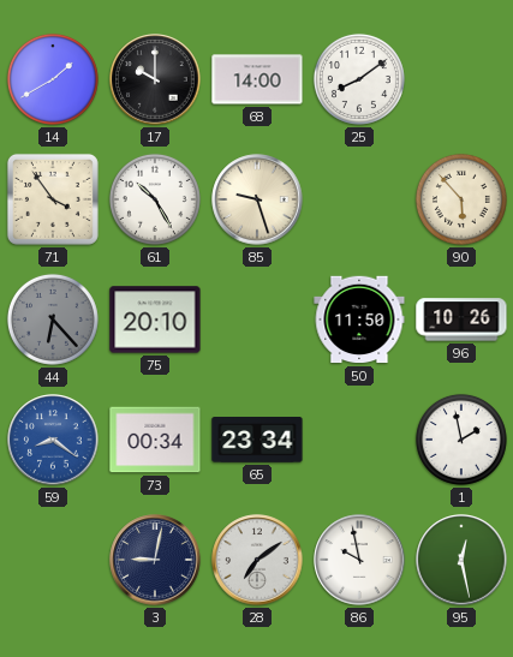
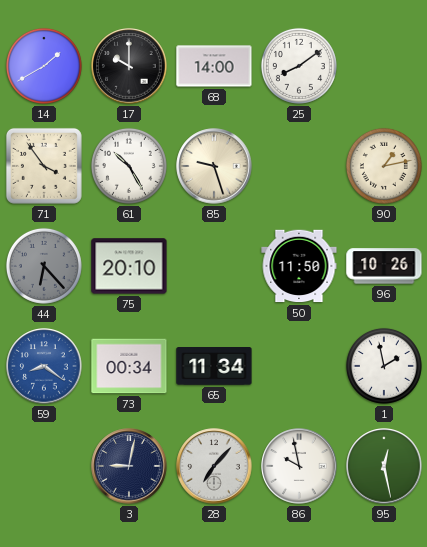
90: 5:53 -> 1:13
65: 23:34 -> 11:34
28: 7:09 -> 7:07
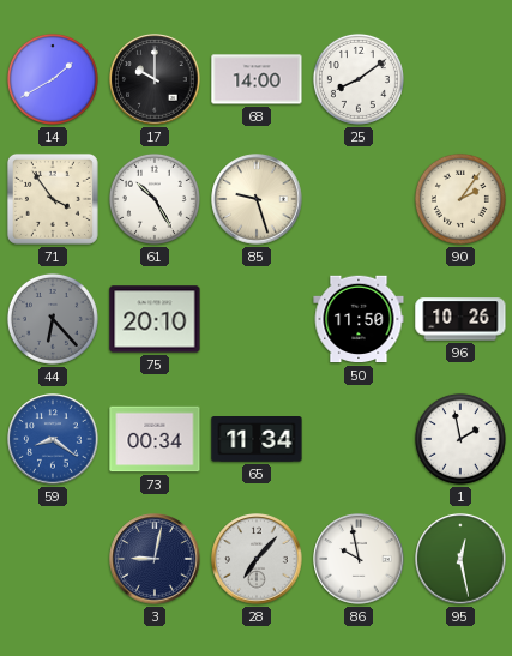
90: 1:13 -> 2:06
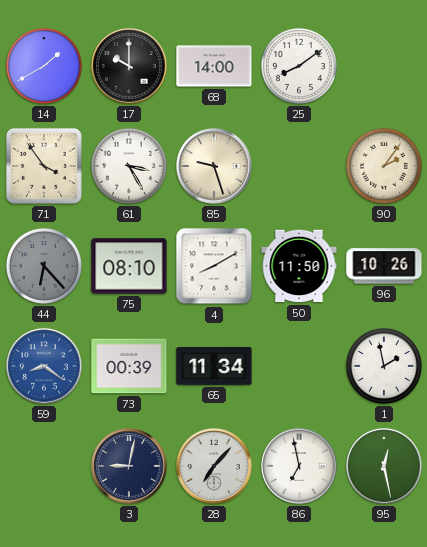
61: 10:25 -> 3:25
75: 20:10 -> 08:10
4: none -> 8:10
73: 00:34 -> 00:39
86: 9:58 -> 6:58
